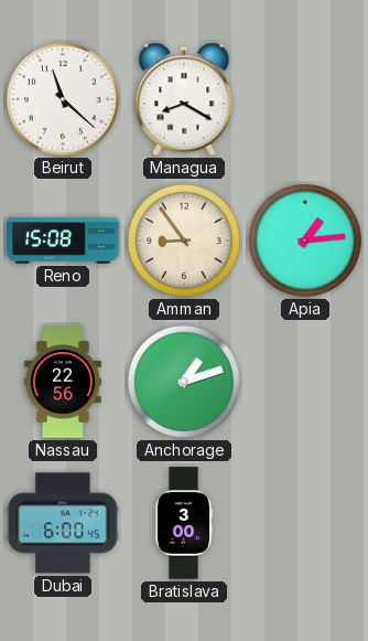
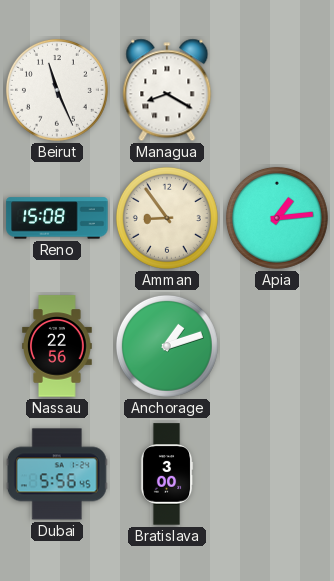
Beirut: 11:22 -> 11:26
Dubai: 6:00 -> 5:56
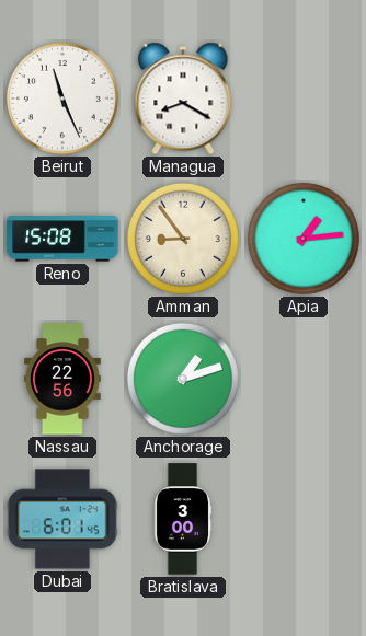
Dubai: 5:56 -> 6:01
